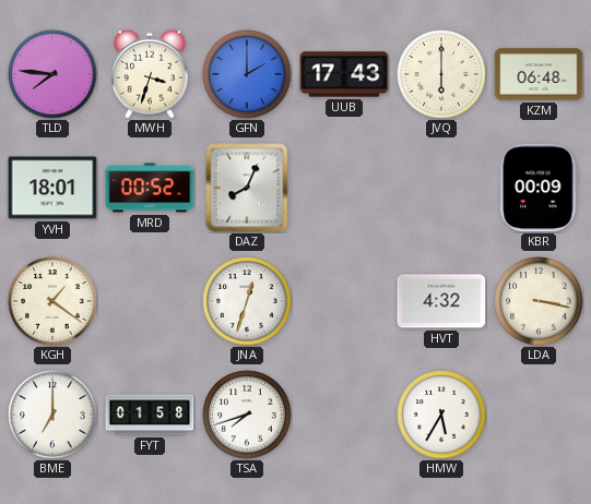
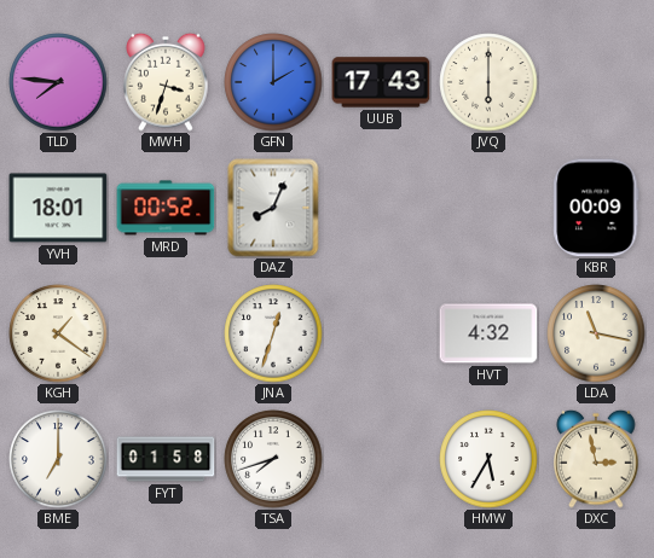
KZM: 06:48 -> none
LDA: 3:17 -> 11:17
DXC: none -> 2:58
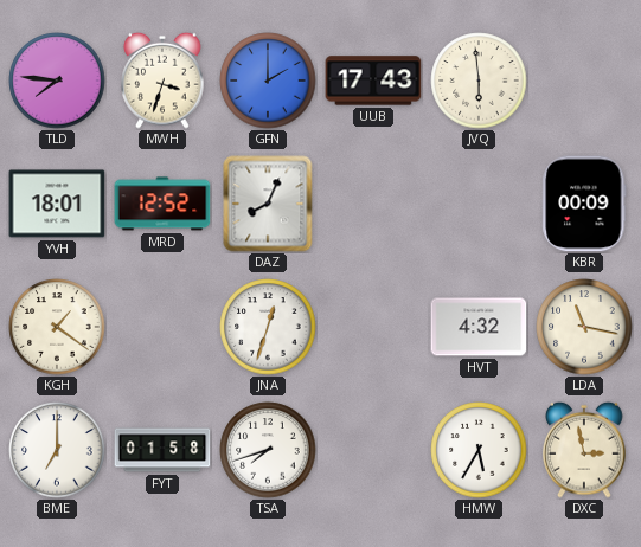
JVQ: 6:00 -> 5:59
MRD: 00:52 -> 12:52
